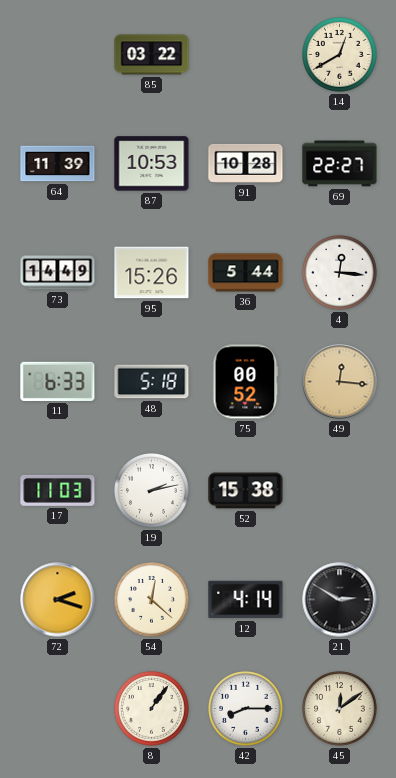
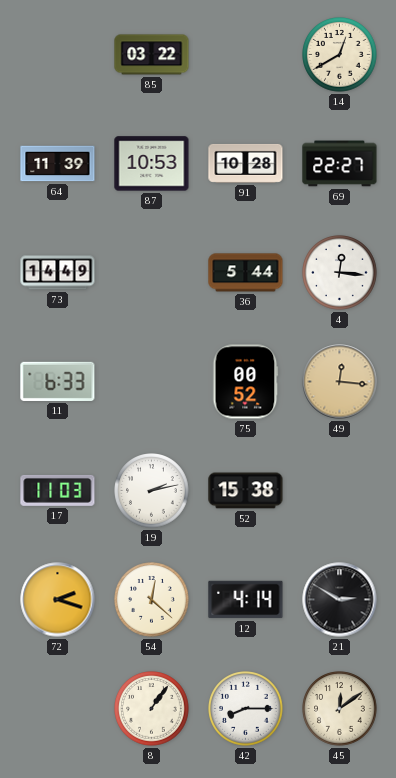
95: 15:26 -> none
48: 5:18 -> none
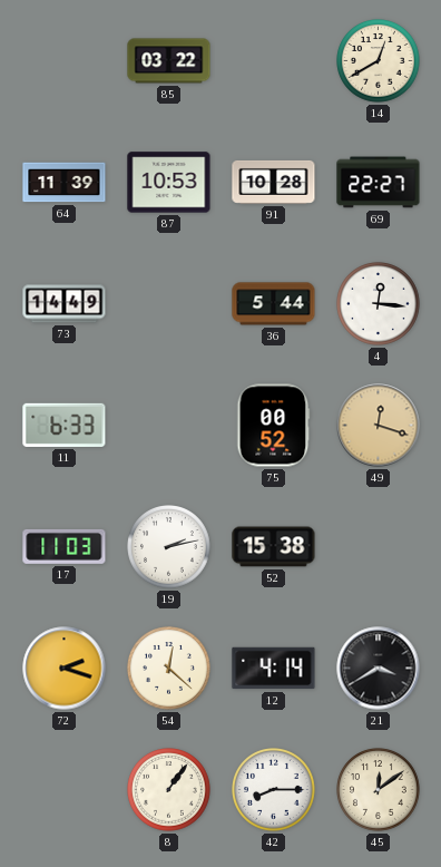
49: 12:16 -> 12:18
21: 2:50 -> 3:40
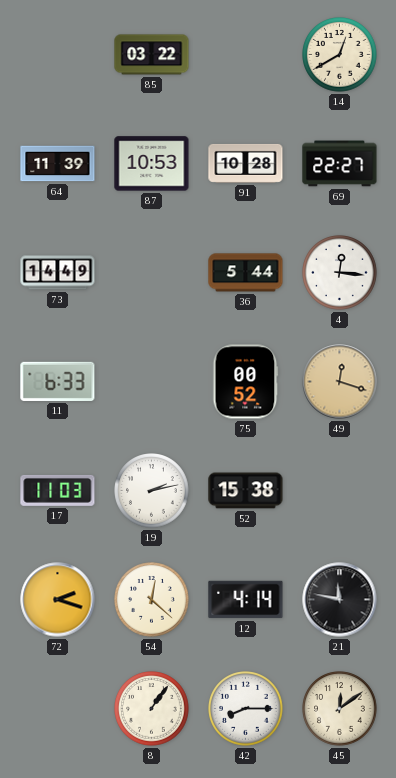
21: 3:40 -> 11:47
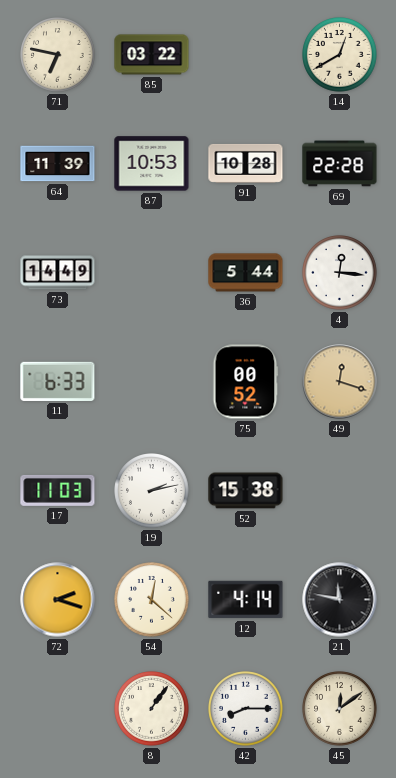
71: none -> 6:47
69: 22:27 -> 22:28
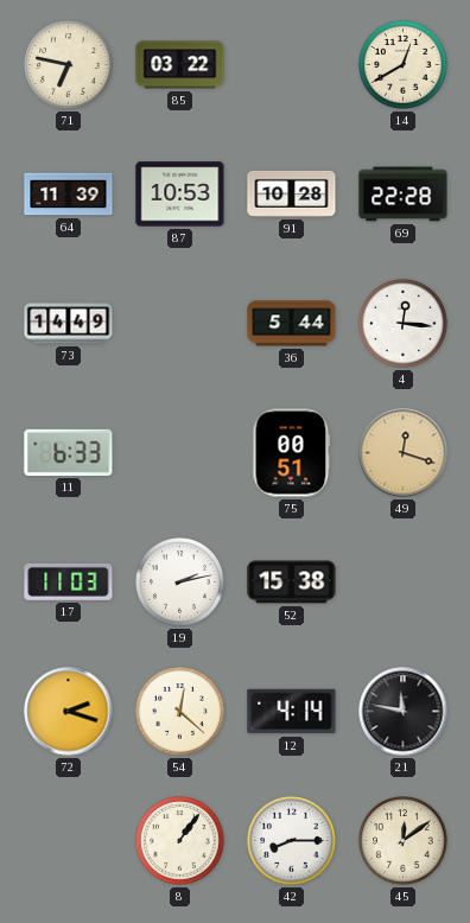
75: 00:52 -> 00:51
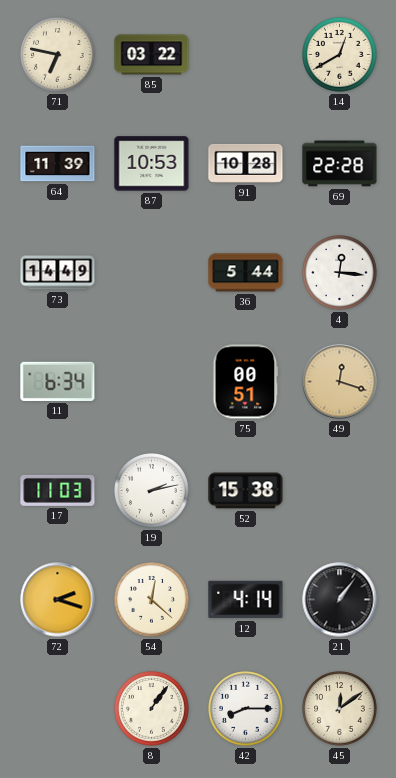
11: 6:33 -> 6:34
21: 11:47 -> 1:06
